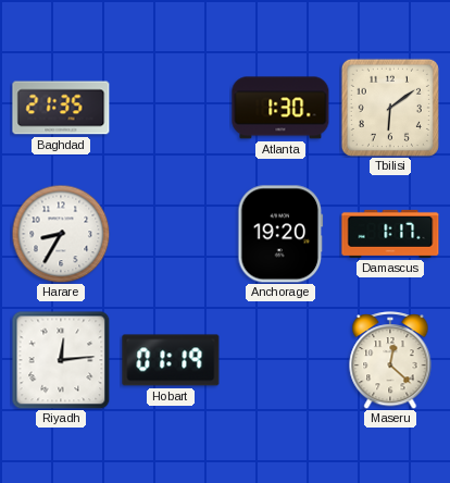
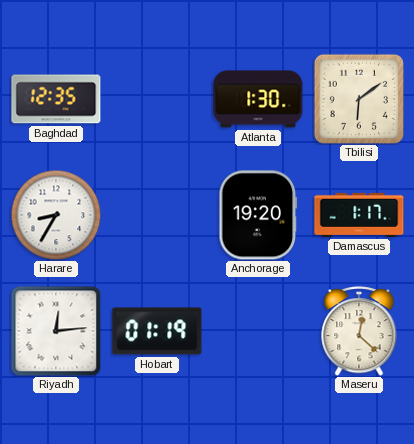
Baghdad: 21:35 -> 12:35
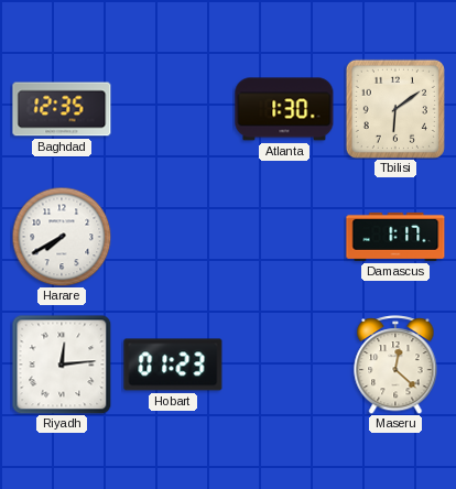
Harare: 8:35 -> 7:40
Anchorage: 19:20 -> none
Hobart: 01:19 -> 01:23
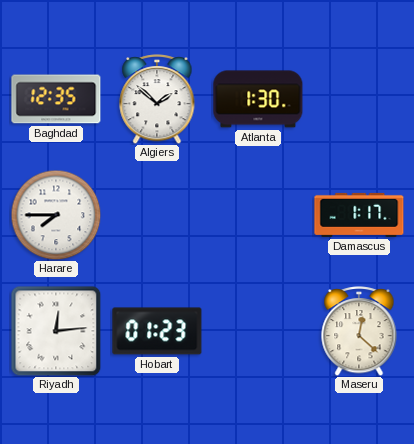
Algiers: none -> 1:52
Tbilisi: 6:09 -> none
Harare: 7:40 -> 7:45
